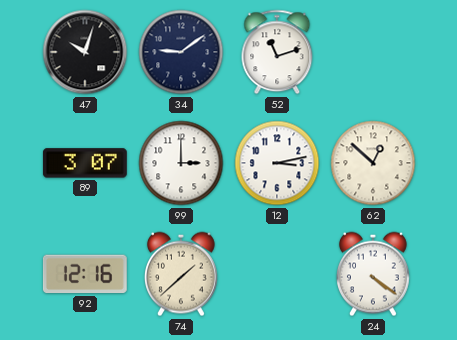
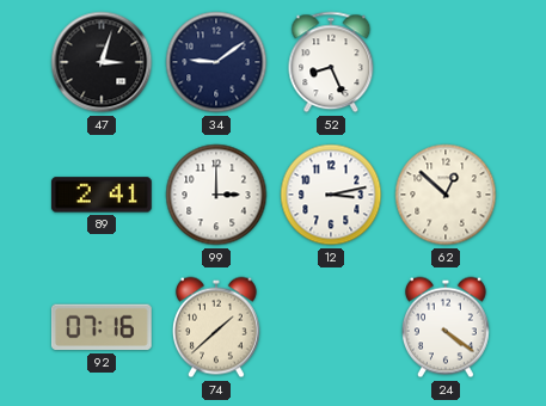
47: 10:03 -> 3:03
52: 11:12 -> 8:26
89: 3:07 -> 2:41
92: 12:16 -> 07:16
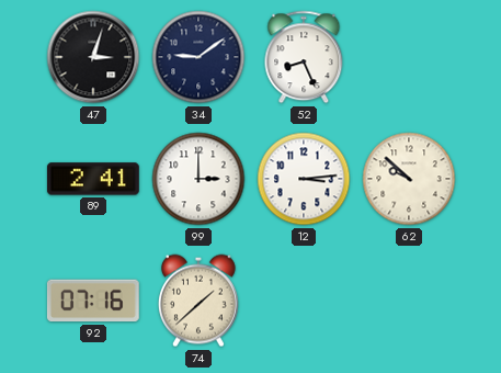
12: 3:13 -> 3:14
62: 12:52 -> 9:52
24: 4:21 -> none
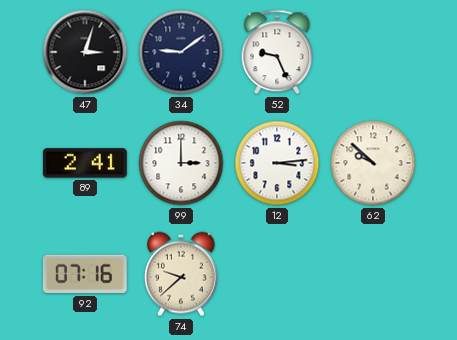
52: 8:26 -> 9:26
74: 1:38 -> 9:38
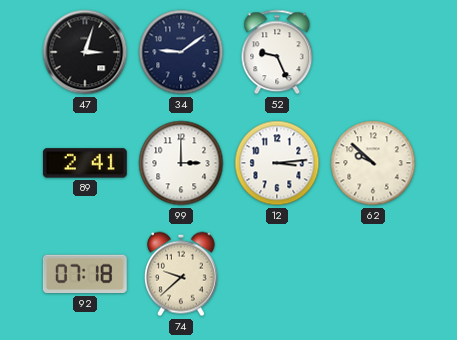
92: 07:16 -> 07:18
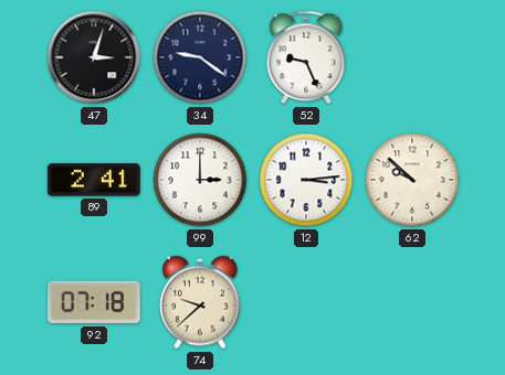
34: 9:09 -> 9:21
